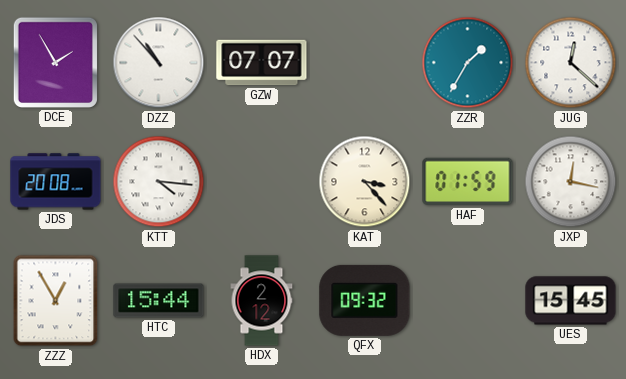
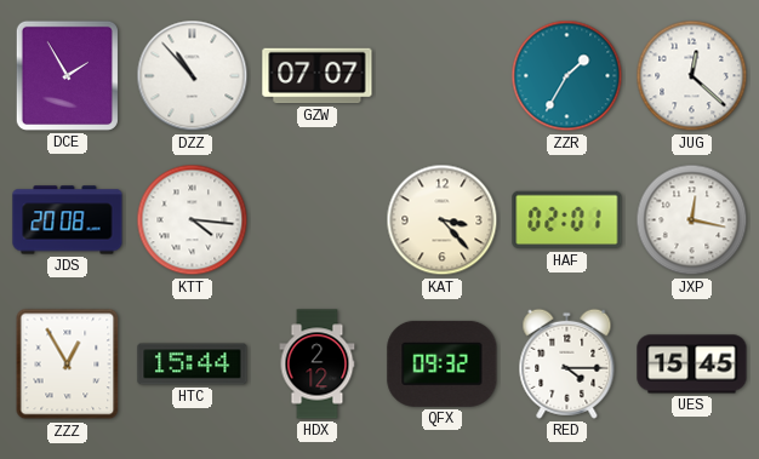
HAF: 01:59 -> 02:01
RED: none -> 4:15
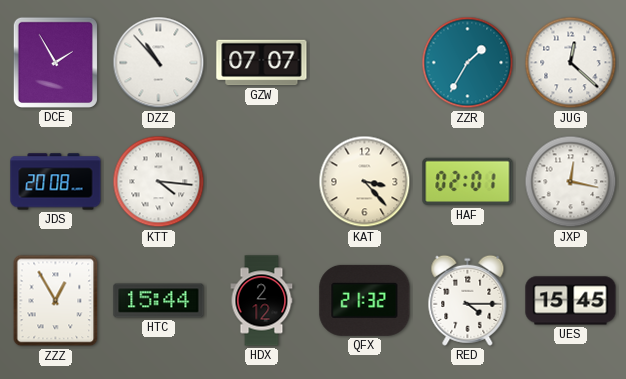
QFX: 09:32 -> 21:32
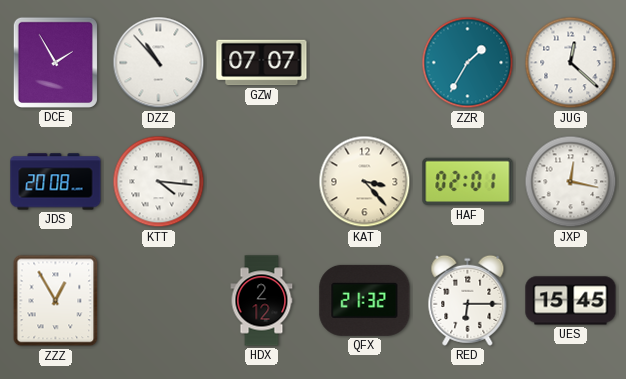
HTC: 15:44 -> none
RED: 4:15 -> 6:15
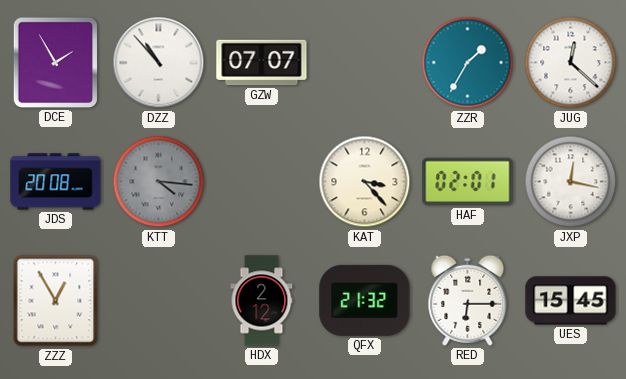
KTT dial: white -> grey
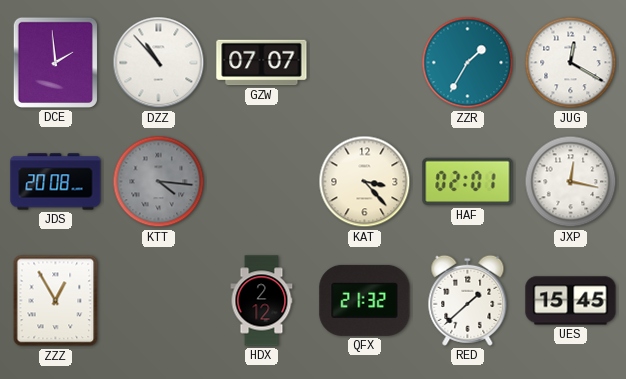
DCE: 1:55 -> 1:59
JUG: 12:22 -> 12:20
RED: 6:15 -> 1:38
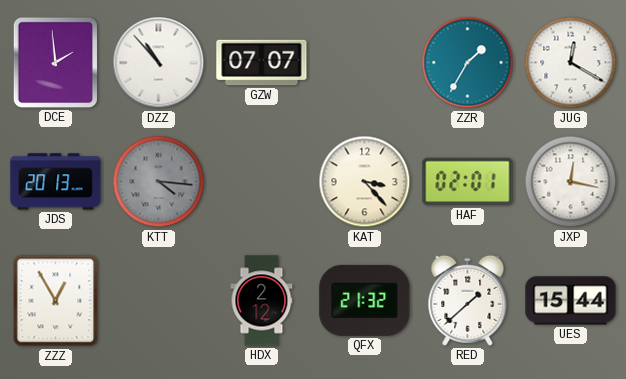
JDS: 20:08 -> 20:13
UES: 15:45 -> 15:44
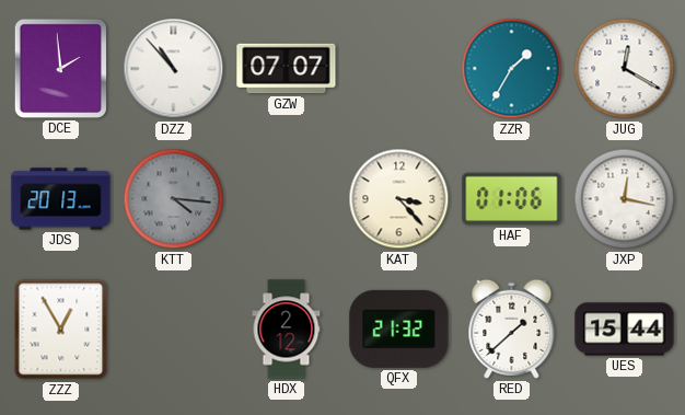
HAF: 02:01 -> 01:06
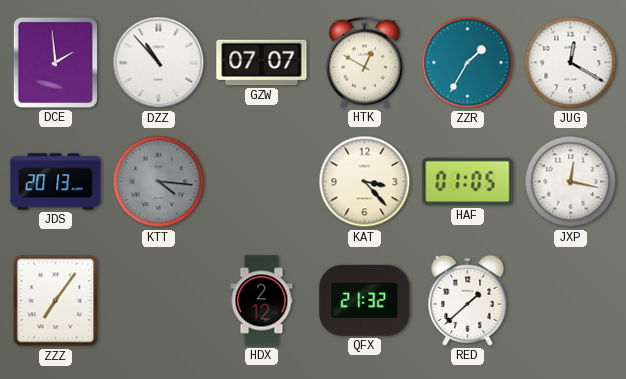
HTK: none -> 12:50
HAF: 01:06 -> 01:05
ZZZ: 12:55 -> 7:06
UES: 15:44 -> none
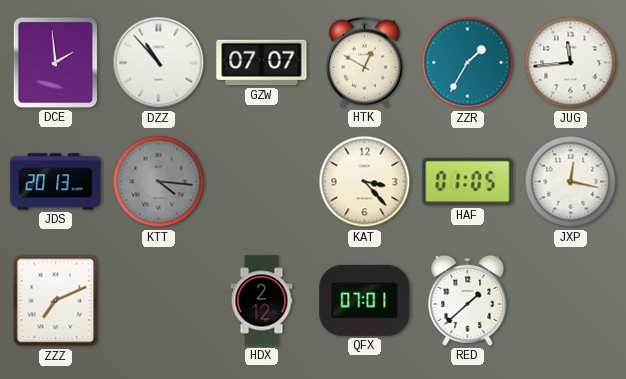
JUG: 12:20 -> 11:44
ZZZ: 7:06 -> 7:11
QFX: 21:32 -> 07:01
